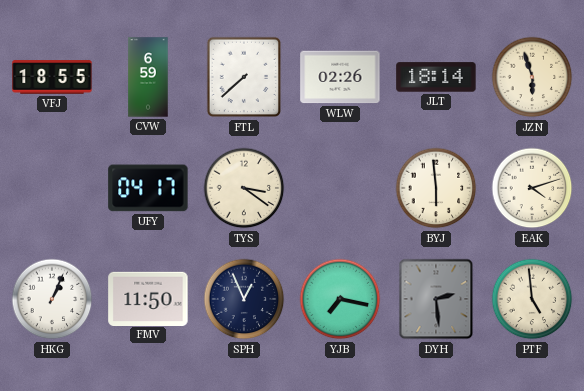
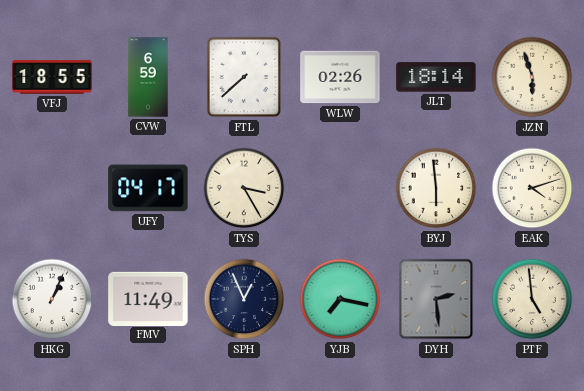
TYS: 3:21 -> 3:25
FMV: 11:50 -> 11:49
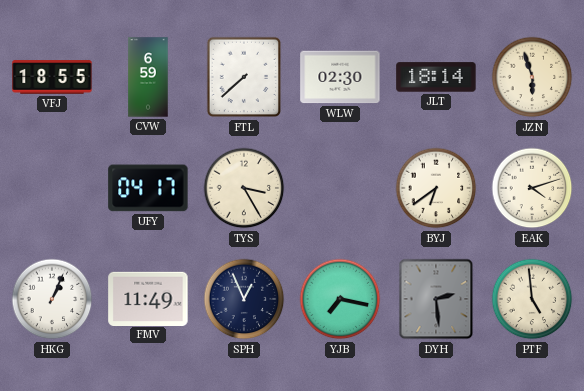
WLW: 02:26 -> 02:30
BYJ: 5:59 -> 6:39
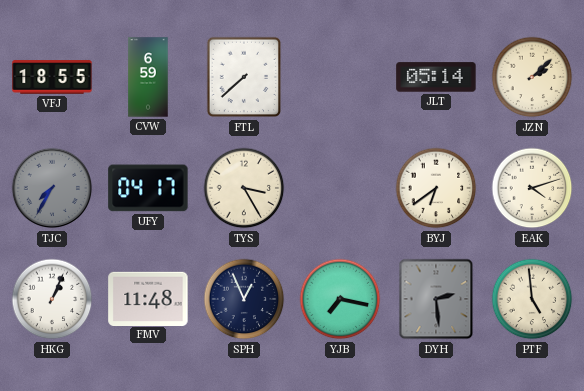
WLW: 02:30 -> none
JLT: 18:14 -> 05:14
JZN: 5:57 -> 2:08
TJC: none -> 7:35
FMV: 11:49 -> 11:48
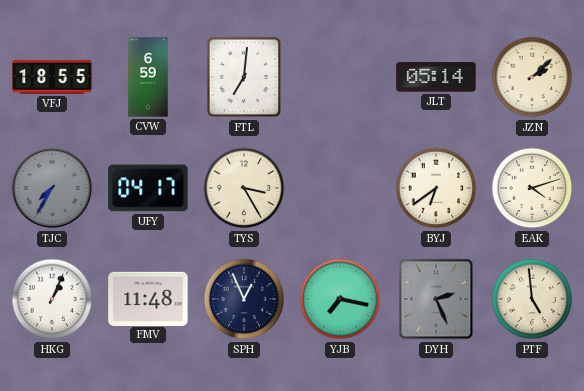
FTL: 7:38 -> 7:01
DYH: 2:29 -> 2:26
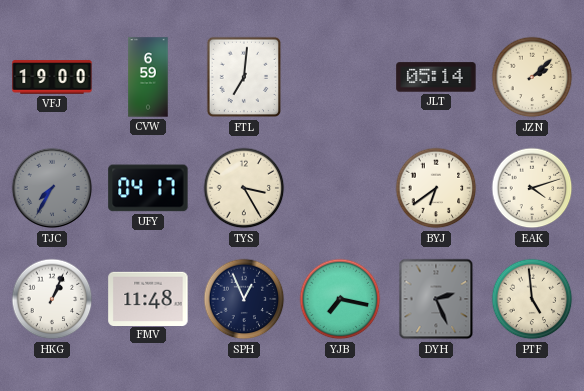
VFJ: 18:55 -> 19:00
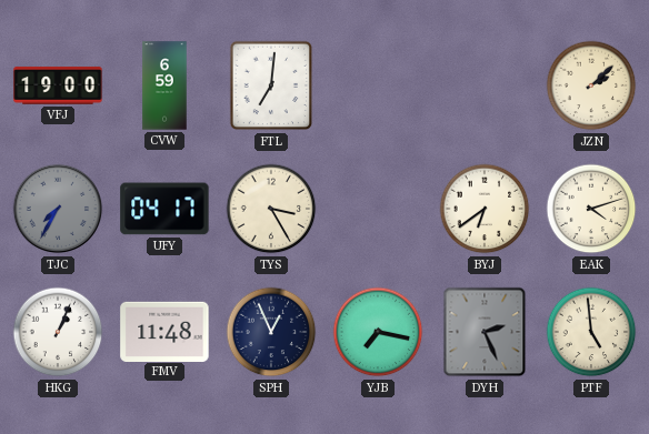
JLT: 05:14 -> none
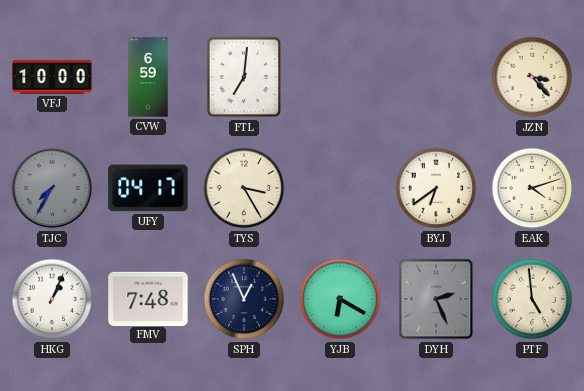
VFJ: 19:00 -> 10:00
JZN: 2:08 -> 3:23
FMV: 11:48 -> 7:48
YJB: 7:17 -> 6:20
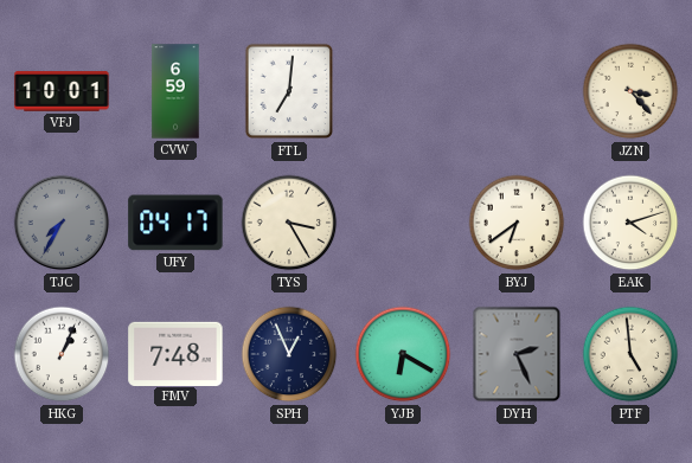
VFJ: 10:00 -> 10:01
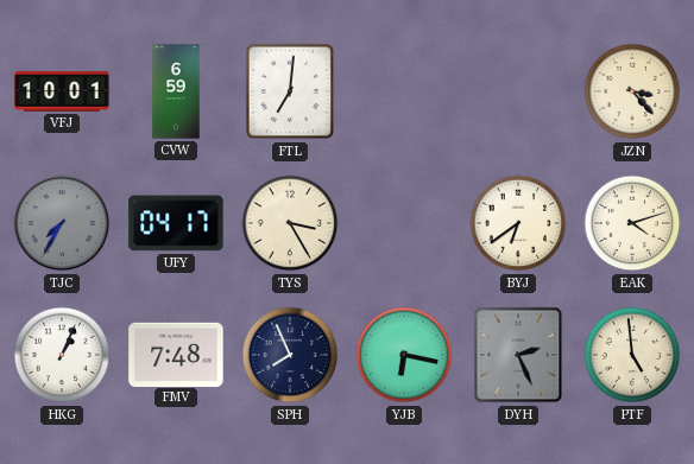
SPH: 12:56 -> 7:56
YJB: 6:20 -> 6:17
